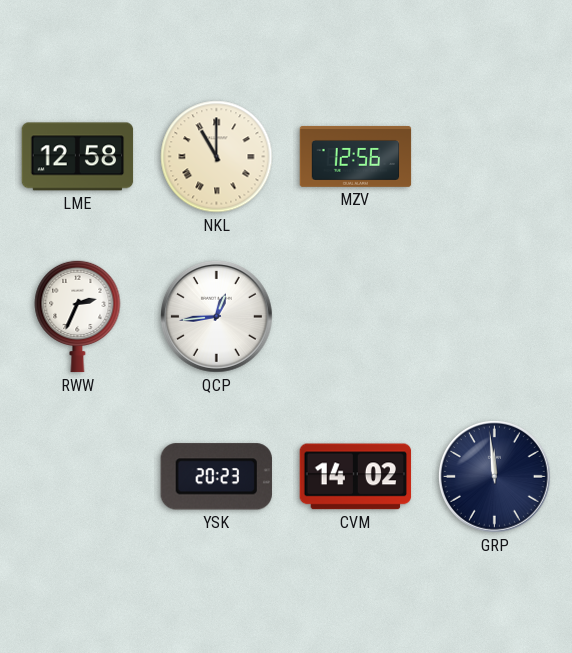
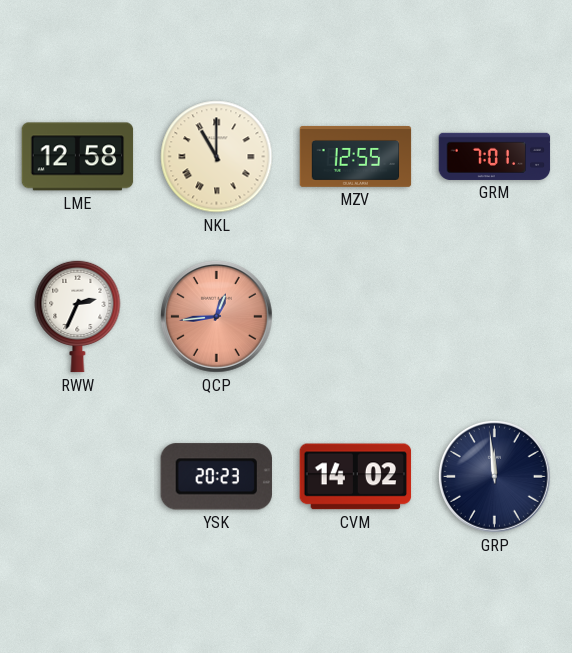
MZV: 12:56 -> 12:55
GRM: none -> 7:01
QCP dial: white -> salmon
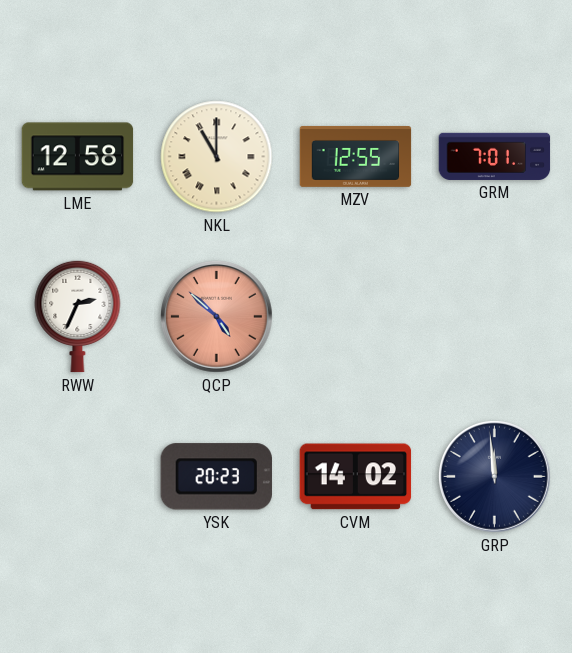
QCP: 12:44 -> 4:52
